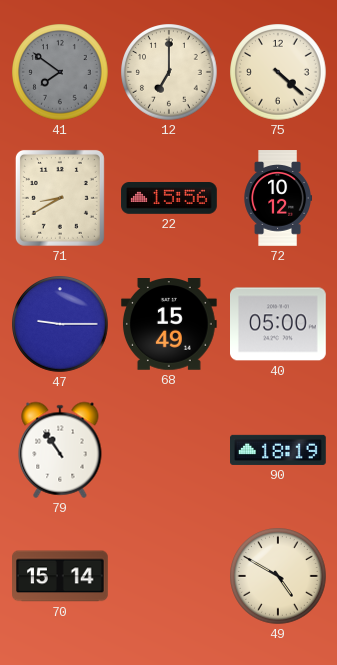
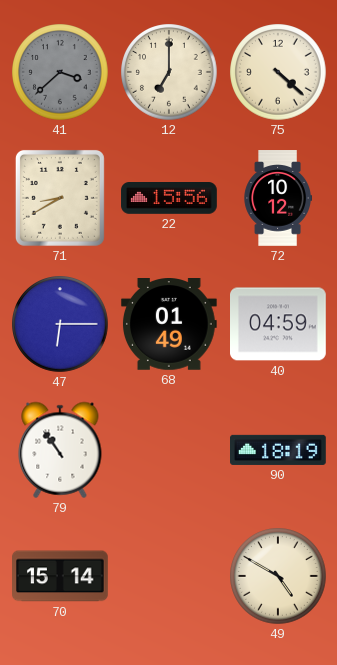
41: 7:51 -> 3:38
47: 9:15 -> 6:15
68: 15:49 -> 01:49
40: 05:00 -> 04:59
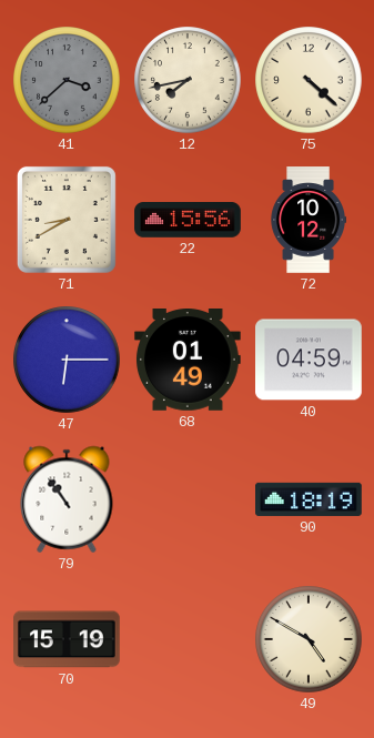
12: 7:00 -> 7:43
70: 15:14 -> 15:19
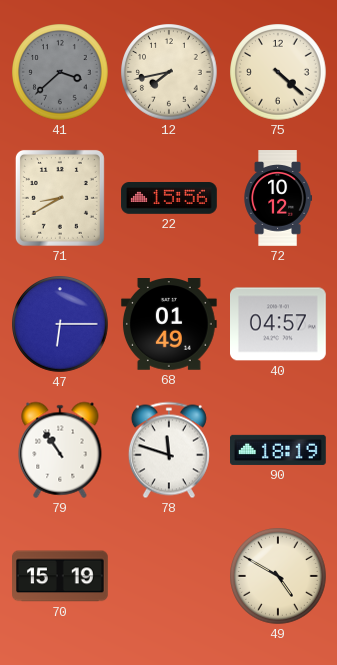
40: 04:59 -> 04:57
78: none -> 11:48
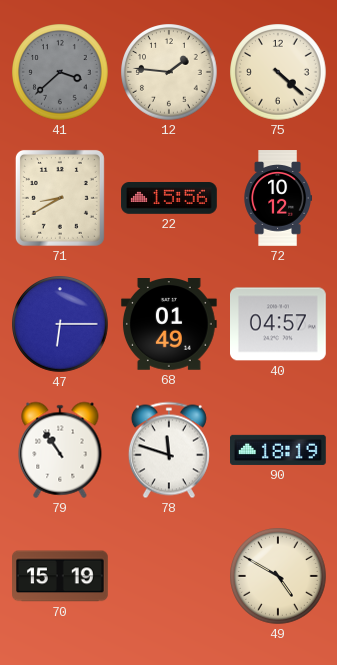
12: 7:43 -> 1:46
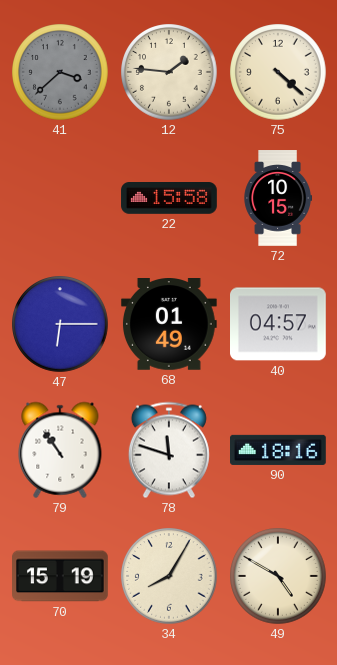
71: 8:40 -> none
22: 15:56 -> 15:58
72: 10:12 -> 10:15
90: 18:19 -> 18:16
34: none -> 8:05
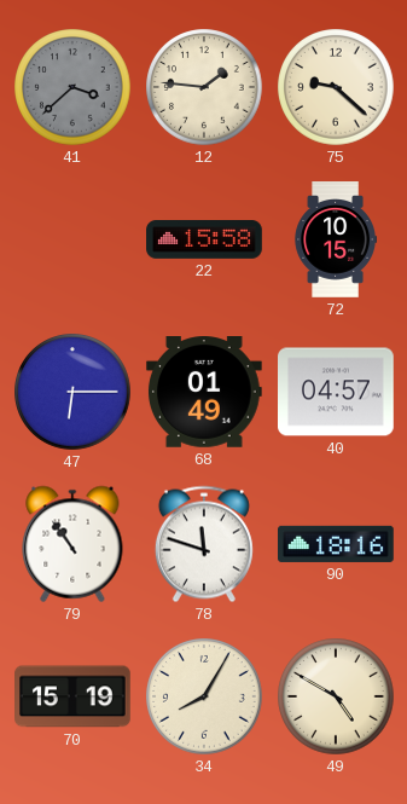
75: 4:22 -> 9:22
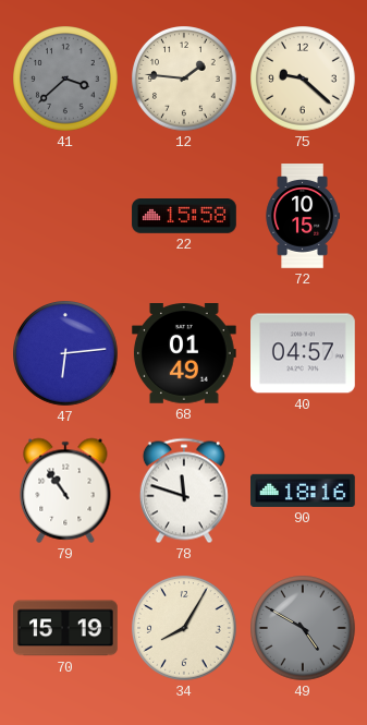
47: 6:15 -> 6:14
49 dial: cream -> grey
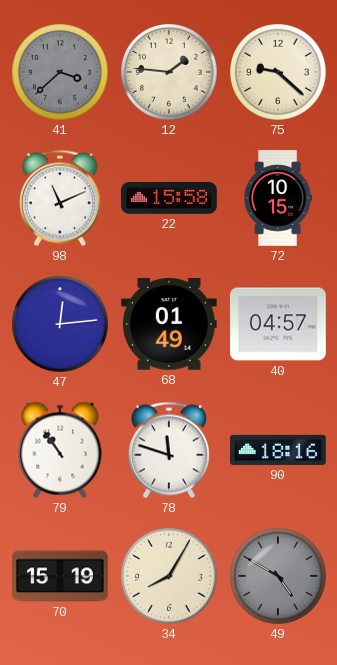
98: none -> 11:11
47: 6:14 -> 12:14
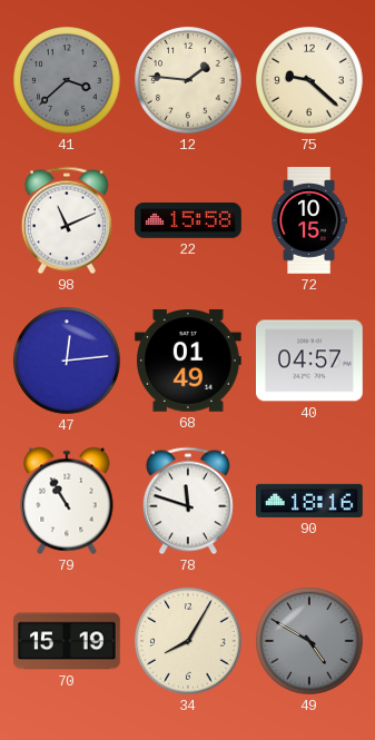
79: 10:54 -> 10:55
